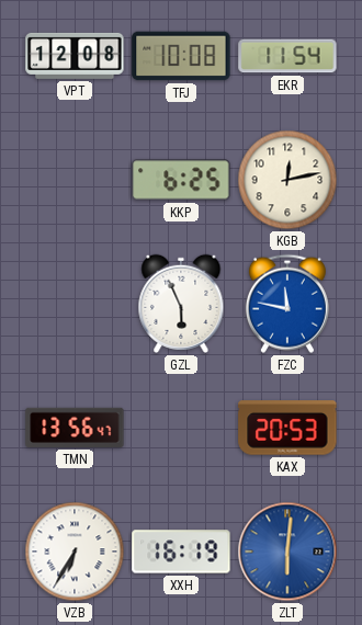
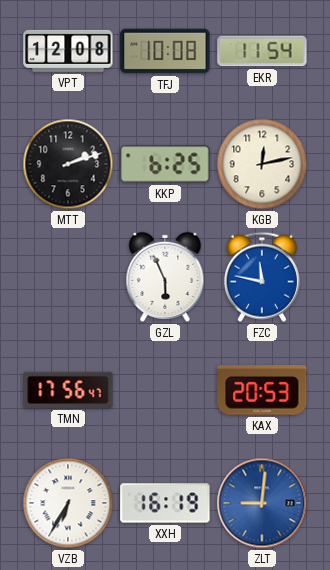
MTT: none -> 2:12
TMN: 13:56 -> 17:56
ZLT: 6:01 -> 9:01
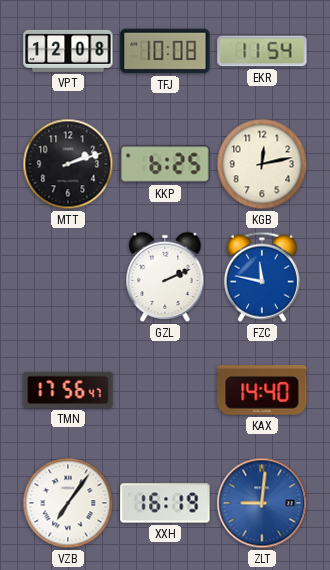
GZL: 5:56 -> 2:11
KAX: 20:53 -> 14:40
VZB: 6:35 -> 7:06
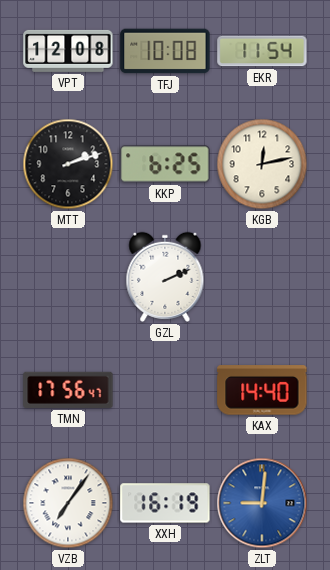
FZC: 11:47 -> none
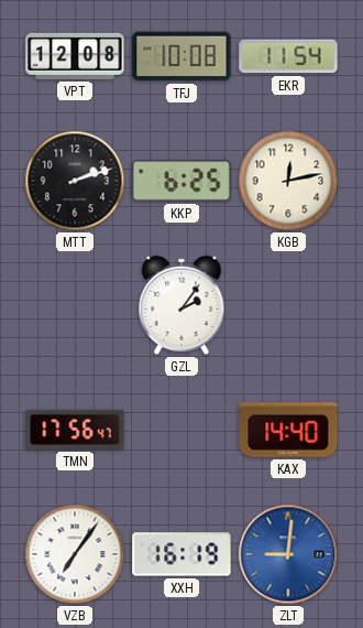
GZL: 2:11 -> 2:06
